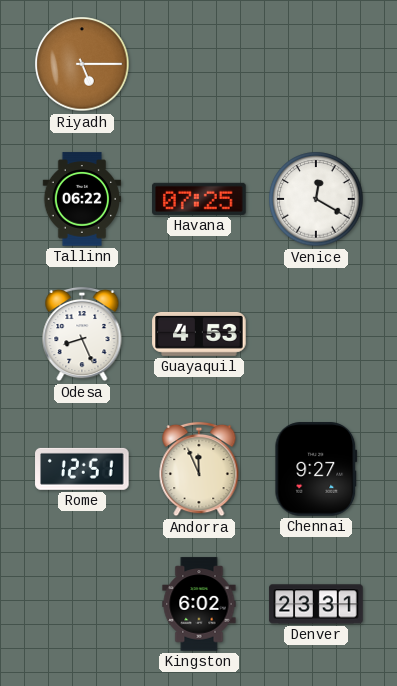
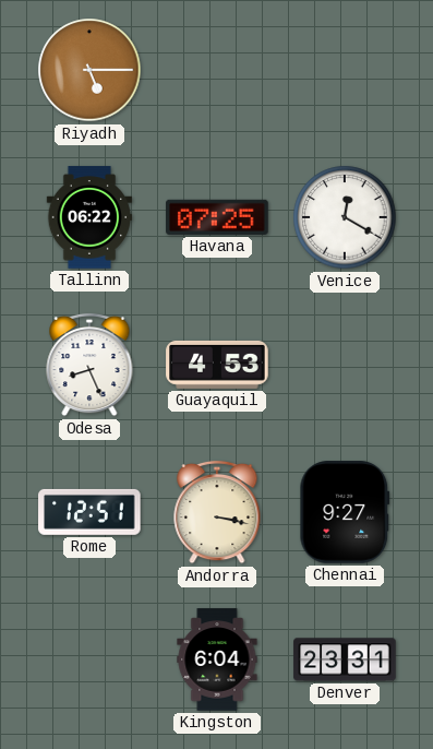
Andorra: 11:56 -> 3:17
Kingston: 6:02 -> 6:04
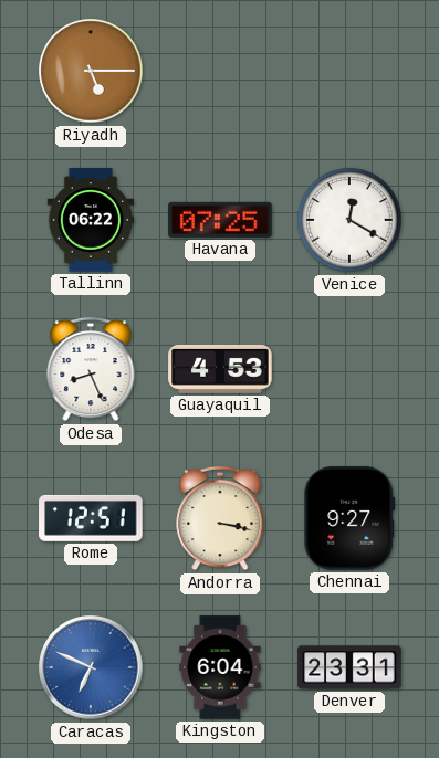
Caracas: none -> 6:49
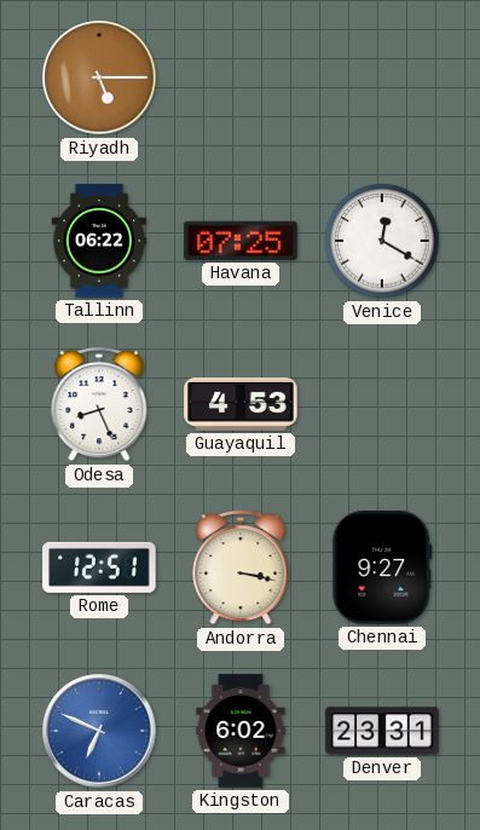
Kingston: 6:04 -> 6:02
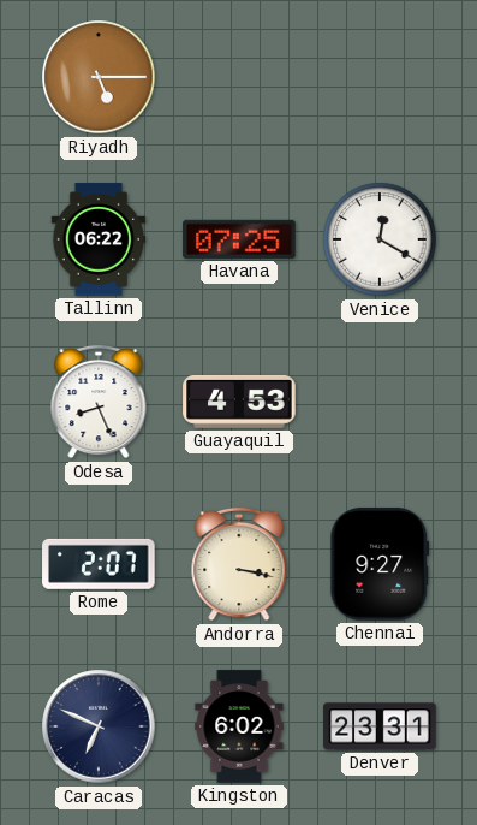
Rome: 12:51 -> 2:07
Caracas dial: blue -> navy
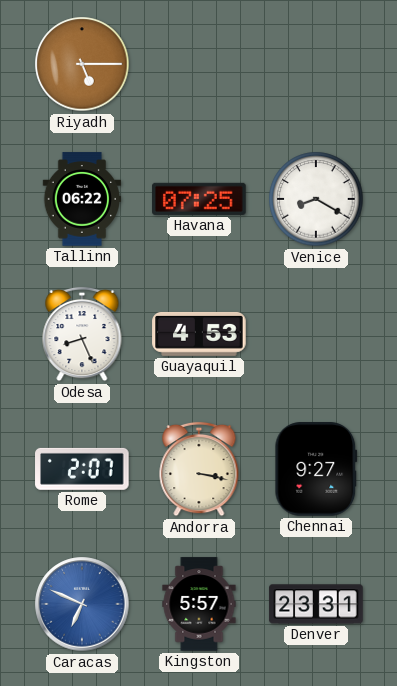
Venice: 12:20 -> 8:20
Caracas dial: navy -> blue
Kingston: 6:02 -> 5:57
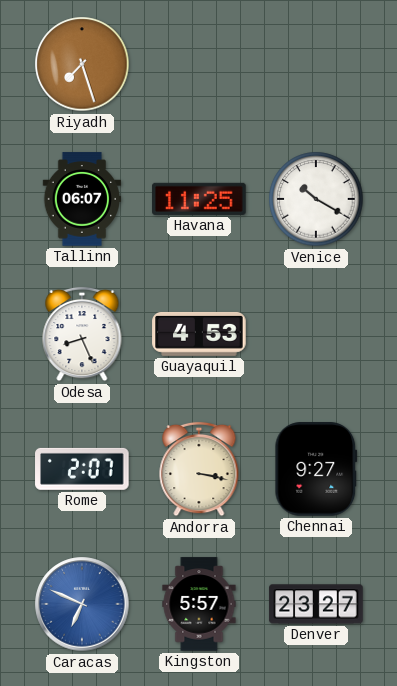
Riyadh: 5:15 -> 7:27
Tallinn: 06:22 -> 06:07
Havana: 07:25 -> 11:25
Venice: 8:20 -> 10:20
Denver: 23:31 -> 23:27
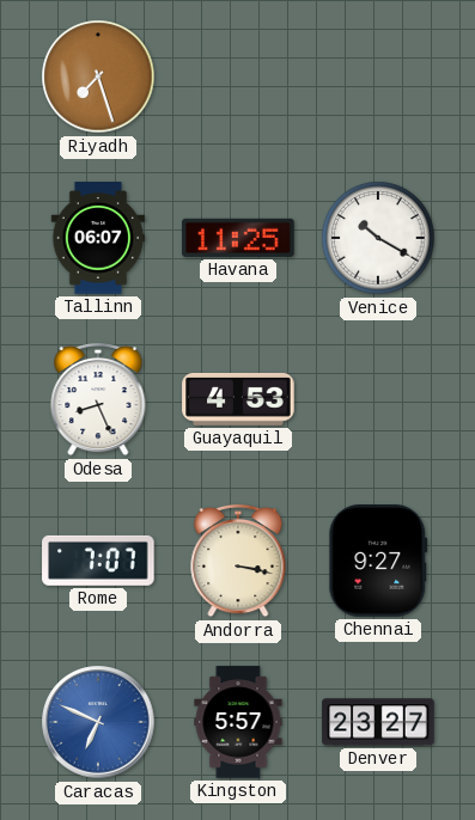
Rome: 2:07 -> 7:07
